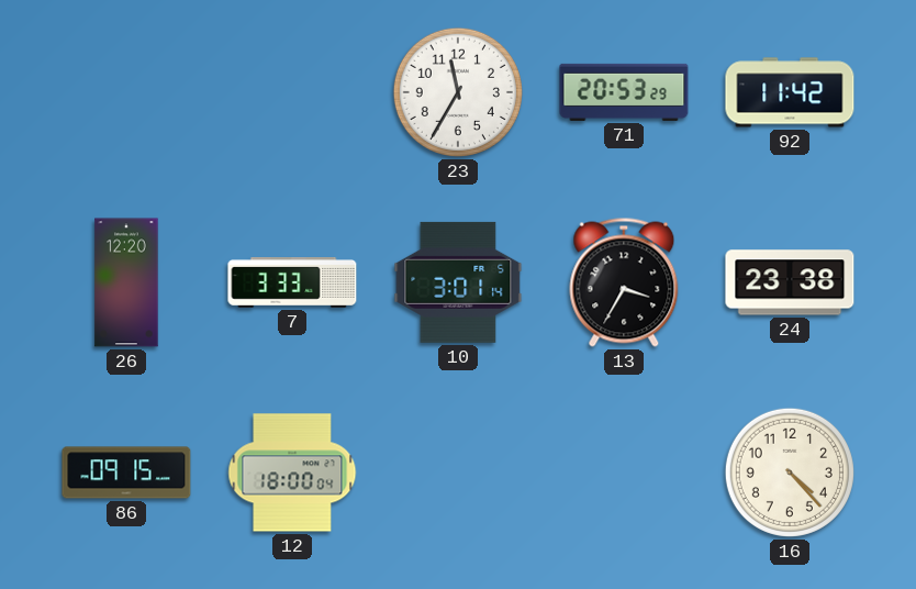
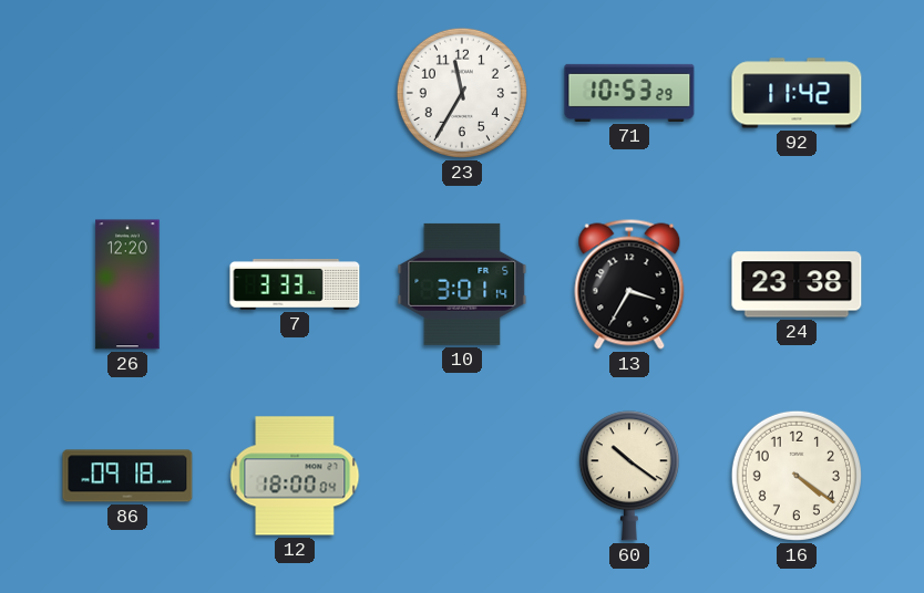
71: 20:53 -> 10:53
86: 09:15 -> 09:18
60: none -> 10:21
16: 4:23 -> 4:21
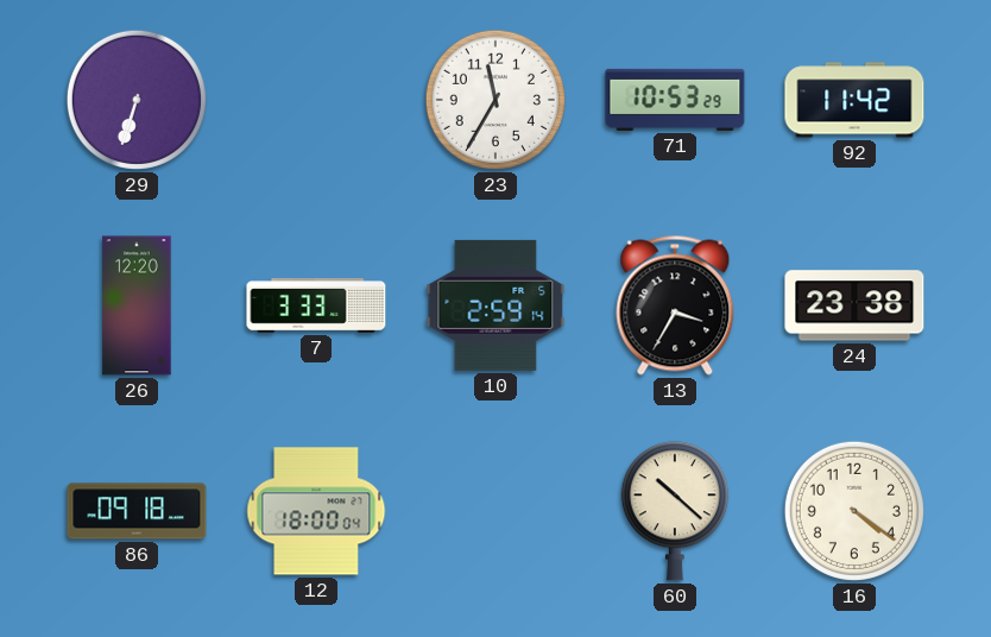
29: none -> 6:33
10: 3:01 -> 2:59
60: 10:21 -> 10:22
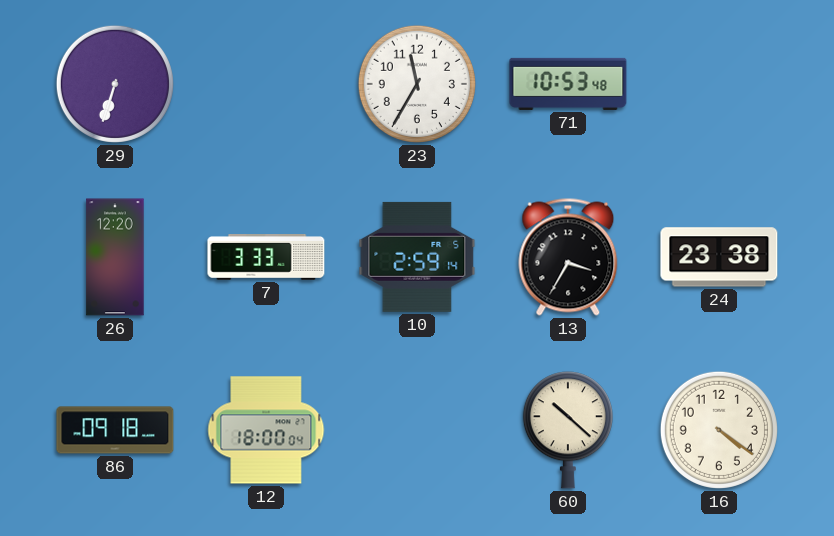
71: 10:53:29 -> 10:53:48
92: 11:42 -> none
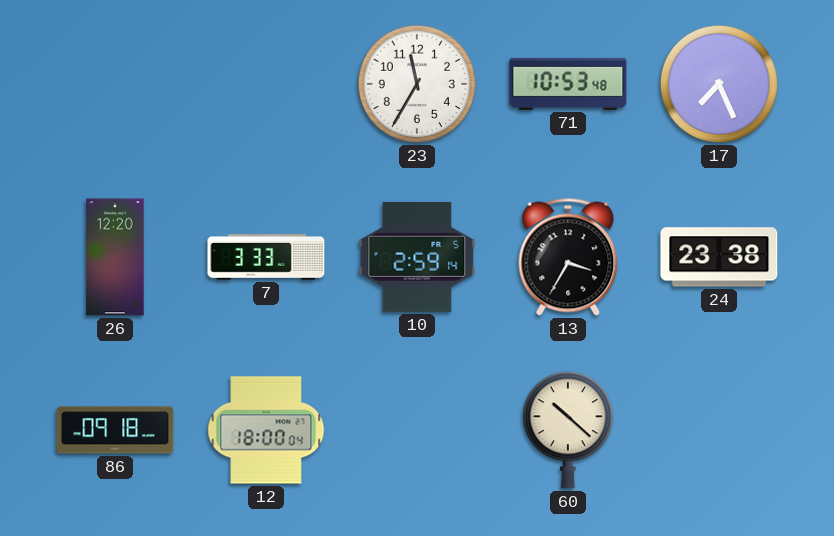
29: 6:33 -> none
17: none -> 7:26
16: 4:21 -> none
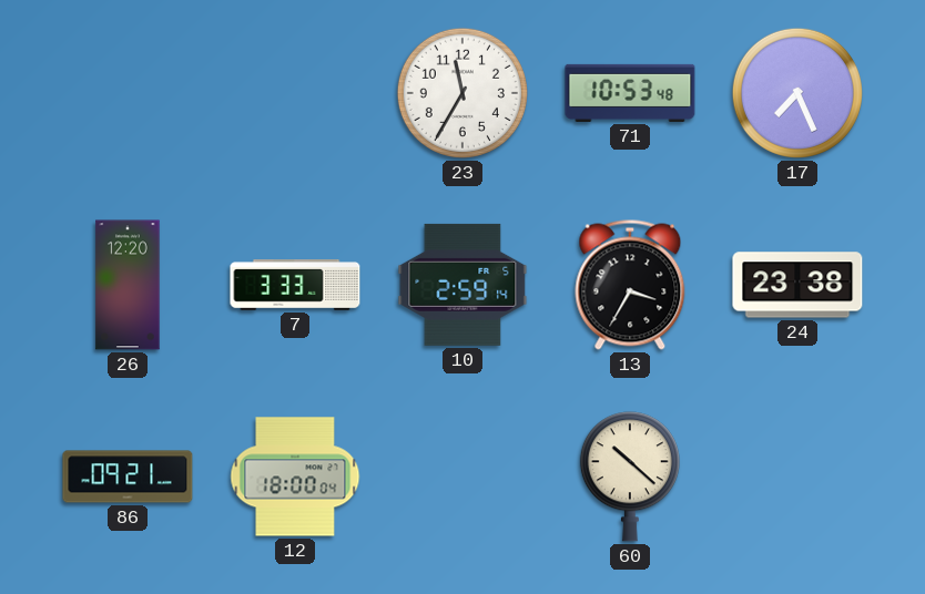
86: 09:18 -> 09:21
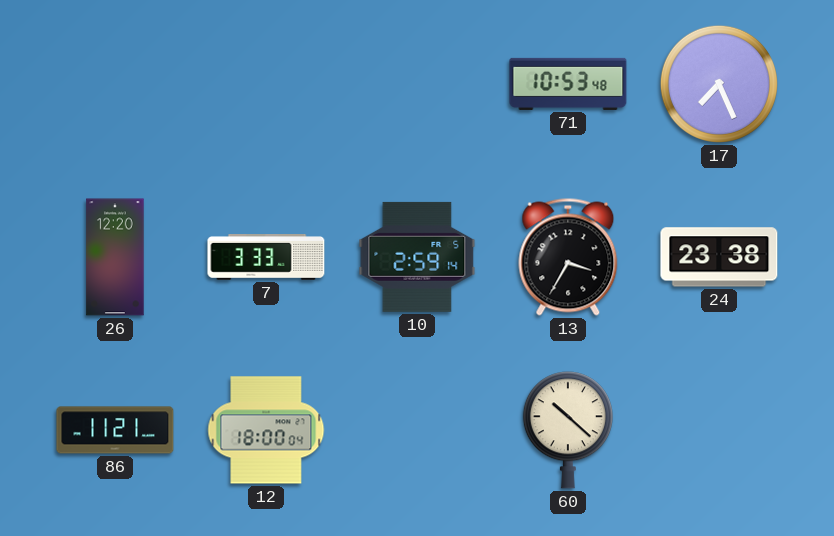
23: 11:35 -> none
86: 09:21 -> 11:21
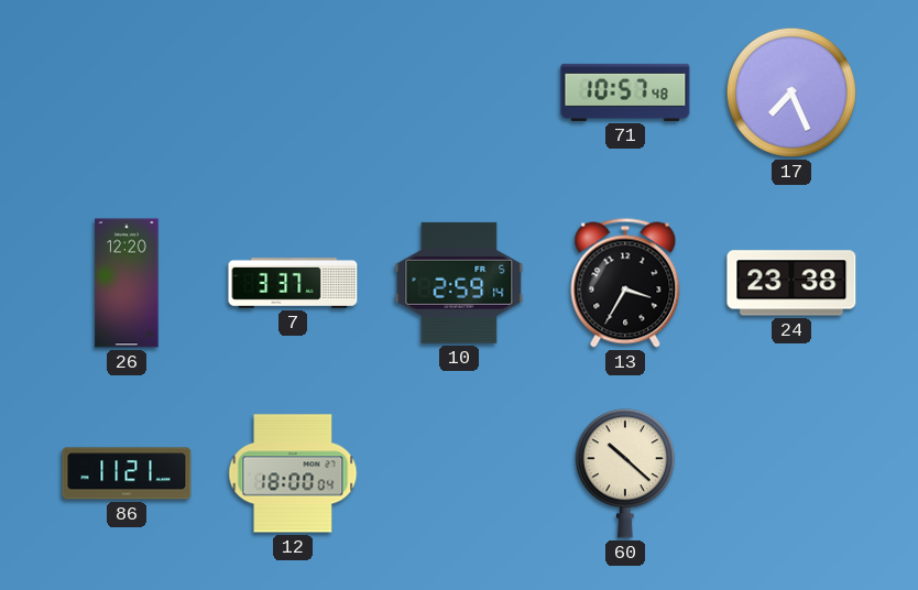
71: 10:53 -> 10:57
7: 3:33 -> 3:37
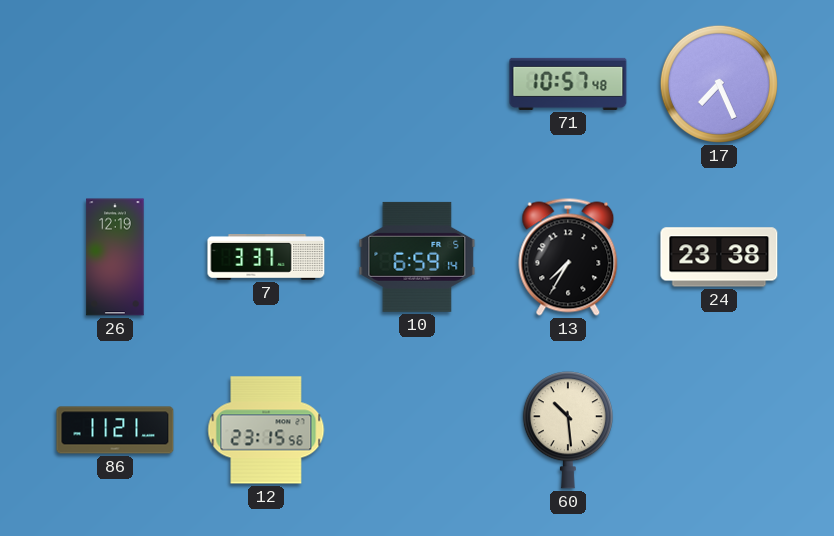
26: 12:20 -> 12:19
10: 2:59 -> 6:59
13: 3:35 -> 7:35
12: 18:00 -> 23:15
60: 10:22 -> 10:29
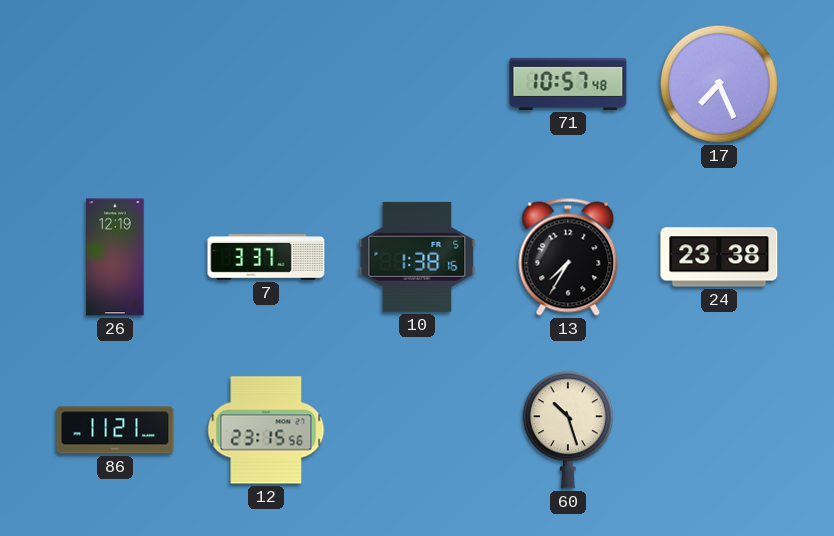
10: 6:59 -> 1:38
60: 10:29 -> 10:27
